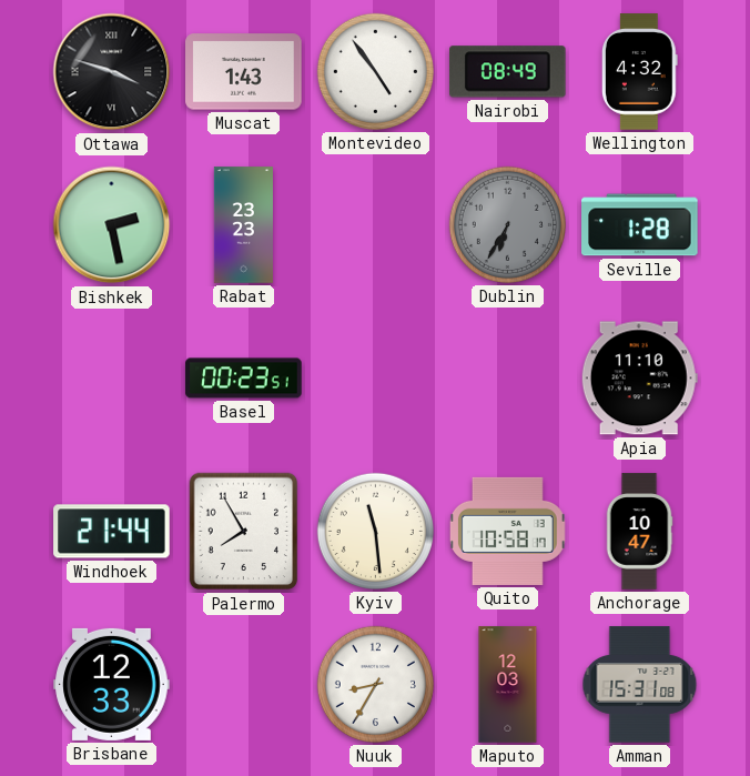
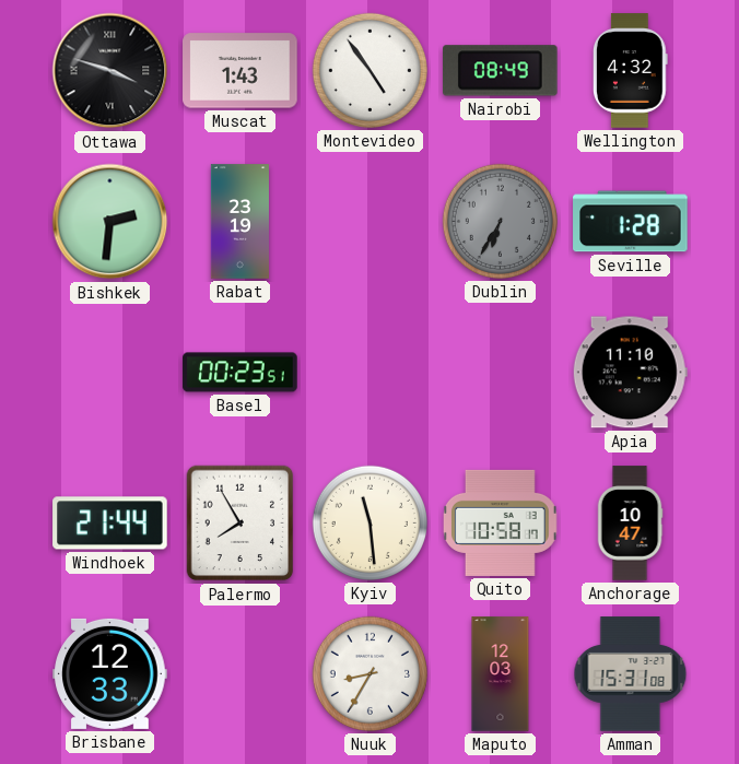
Bishkek: 2:28 -> 2:31
Rabat: 23:23 -> 23:19
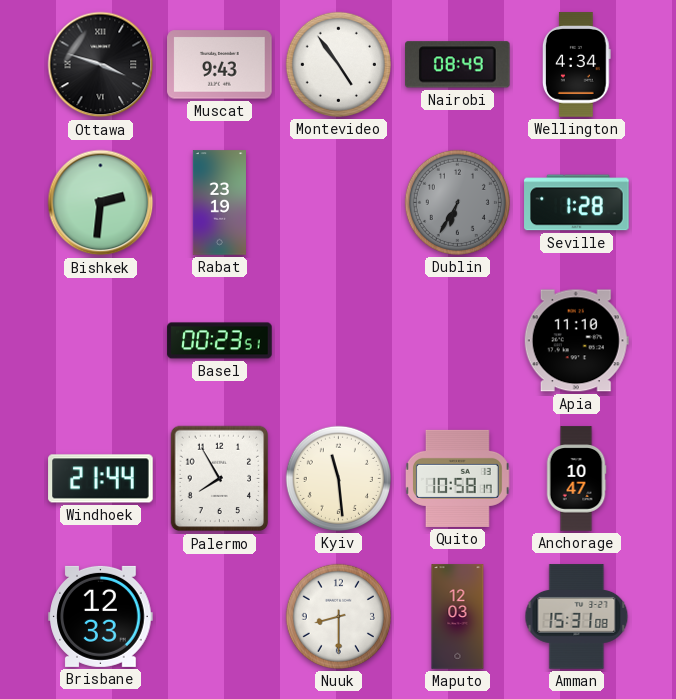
Muscat: 1:43 -> 9:43
Wellington: 4:32 -> 4:34
Nuuk: 8:35 -> 8:30
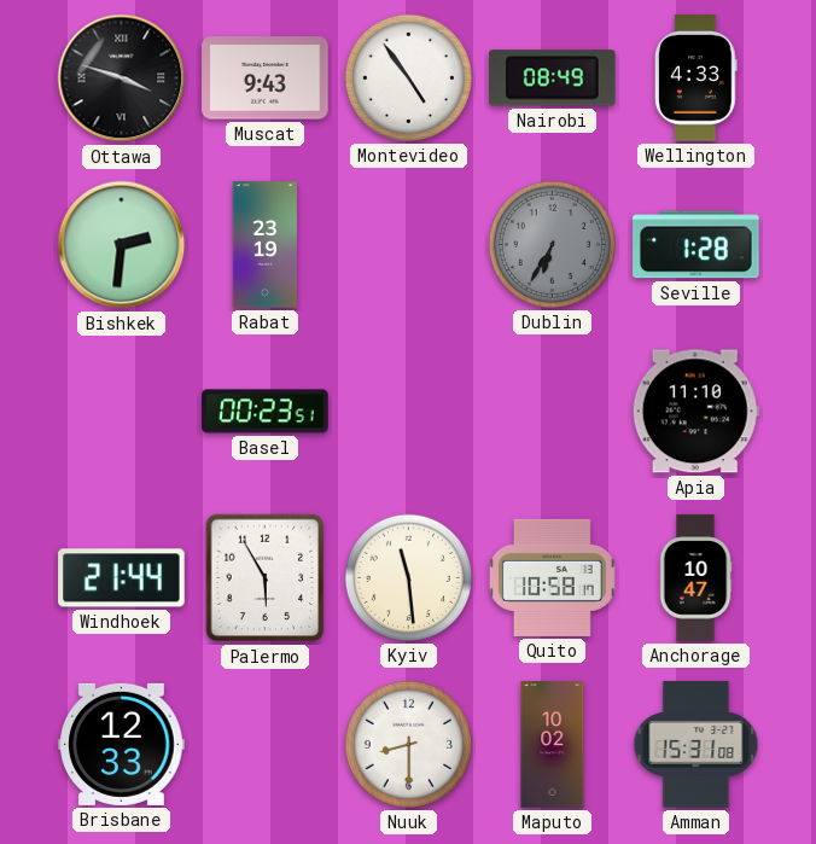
Wellington: 4:34 -> 4:33
Palermo: 7:55 -> 5:55
Maputo: 12:03 -> 10:02
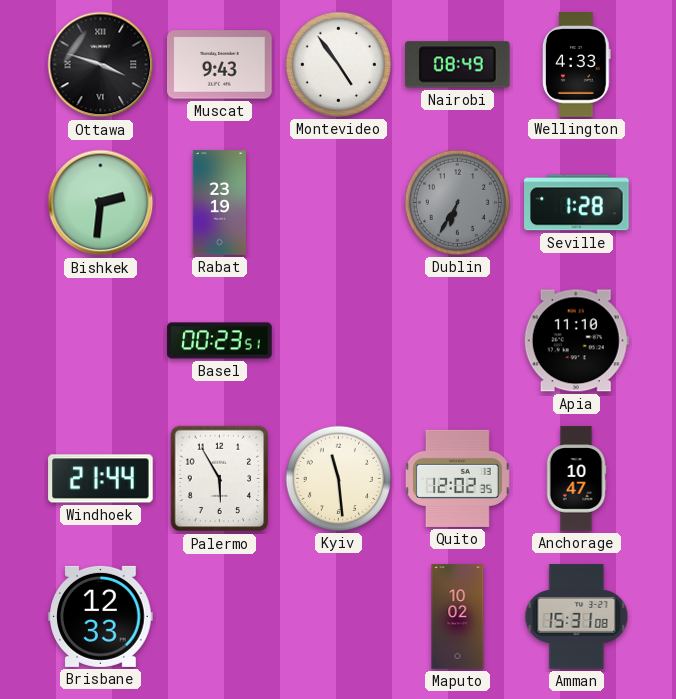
Quito: 10:58 -> 12:02
Nuuk: 8:30 -> none
